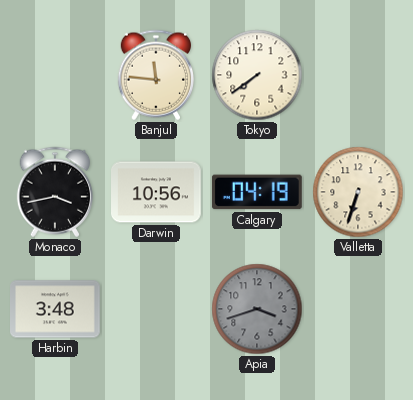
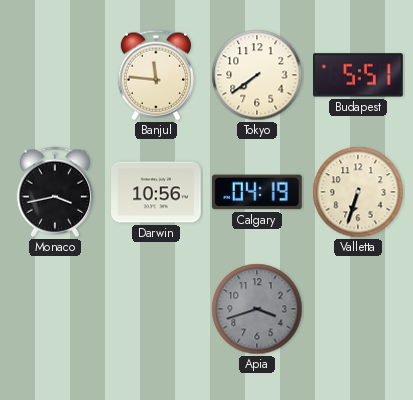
Budapest: none -> 5:51
Harbin: 3:48 -> none
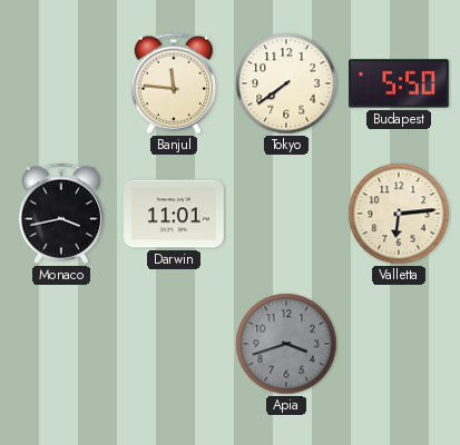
Budapest: 5:51 -> 5:50
Darwin: 10:56 -> 11:01
Calgary: 04:19 -> none
Valletta: 6:33 -> 6:14
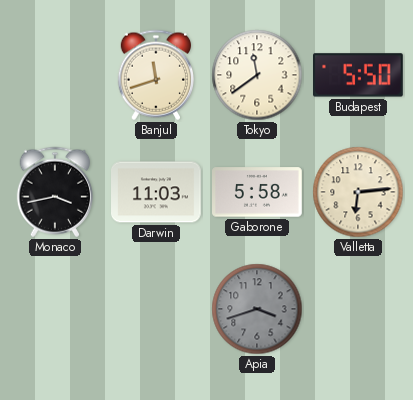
Banjul: 11:46 -> 11:42
Tokyo: 7:39 -> 11:39
Darwin: 11:01 -> 11:03
Gaborone: none -> 5:58
